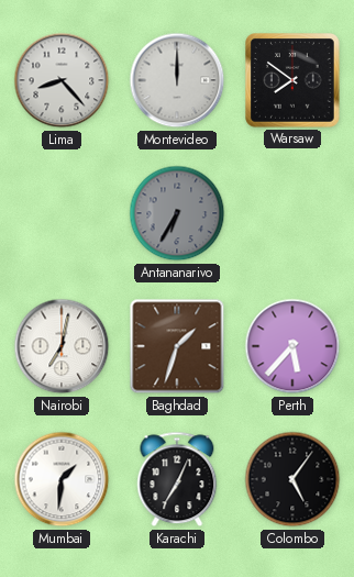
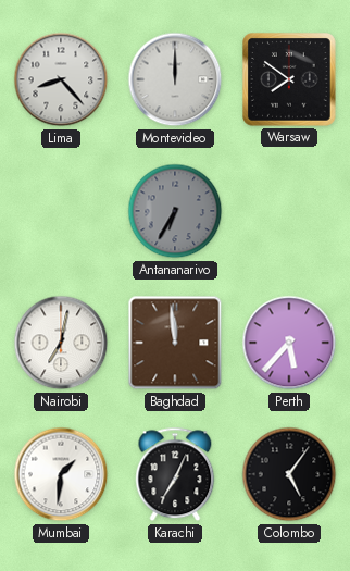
Baghdad: 1:33 -> 11:59
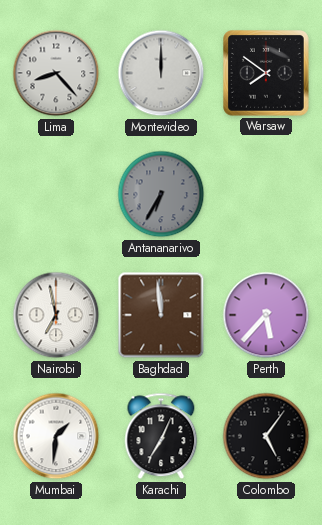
Nairobi: 7:02 -> 6:58
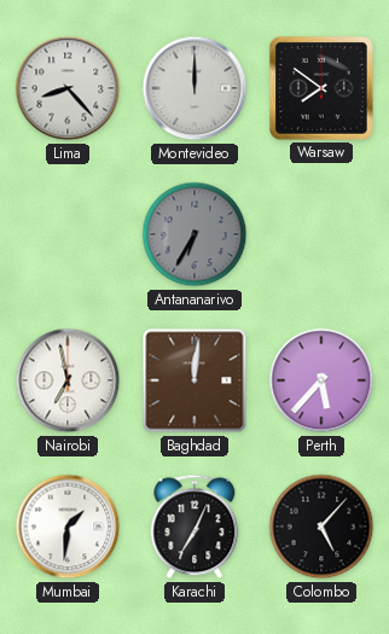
Baghdad: 11:59 -> 12:01
Colombo: 5:06 -> 5:07
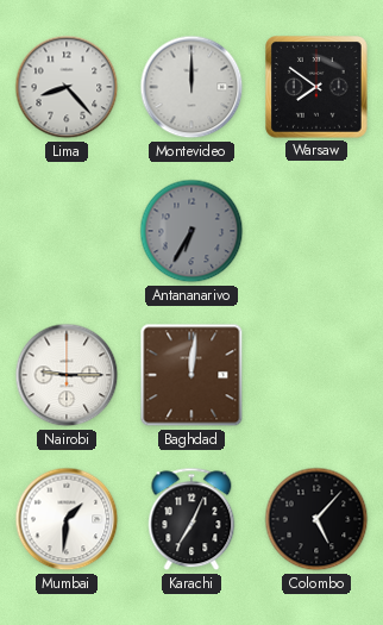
Nairobi: 6:58 -> 9:15
Perth: 5:37 -> none
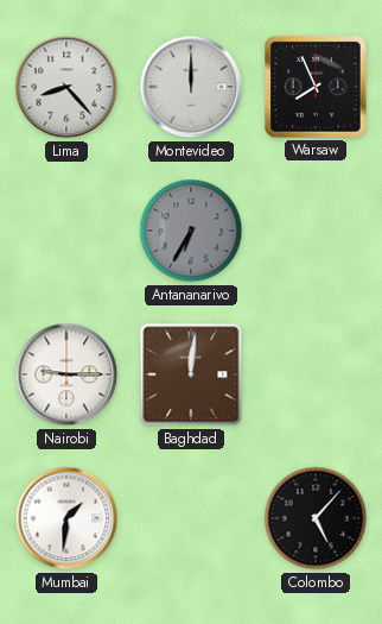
Warsaw: 7:51 -> 7:56
Karachi: 7:04 -> none
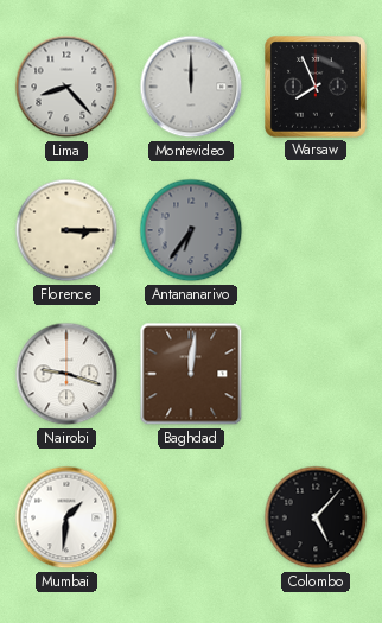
Florence: none -> 3:15
Antananarivo: 6:35 -> 6:36
Nairobi: 9:15 -> 9:18
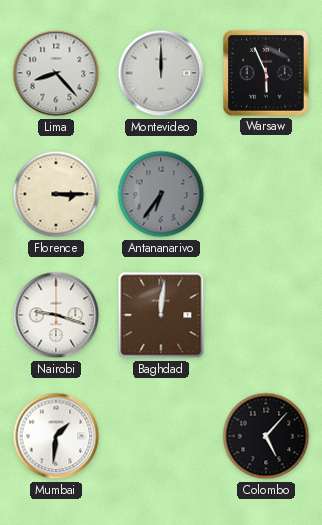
Warsaw: 7:56 -> 5:56
